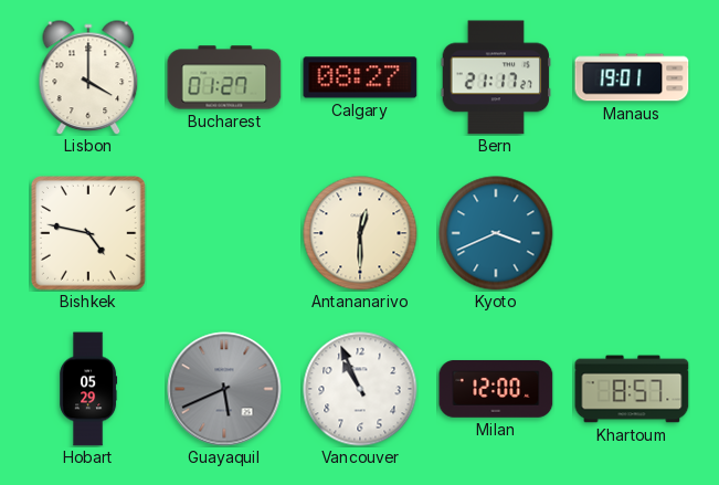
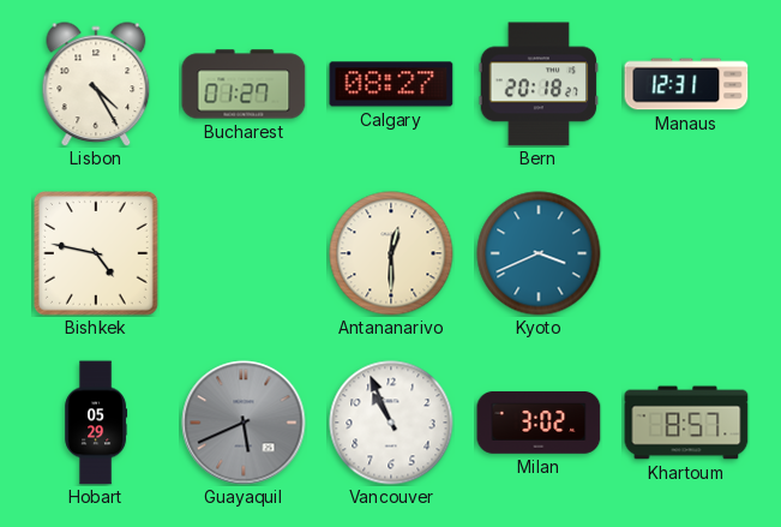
Lisbon: 4:00 -> 4:25
Bern: 21:17 -> 20:18
Manaus: 19:01 -> 12:31
Milan: 12:00 -> 3:02
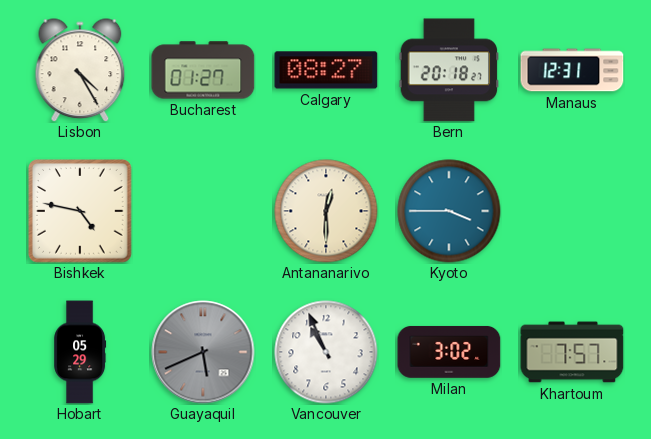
Kyoto: 3:41 -> 3:45
Khartoum: 8:57 -> 7:57
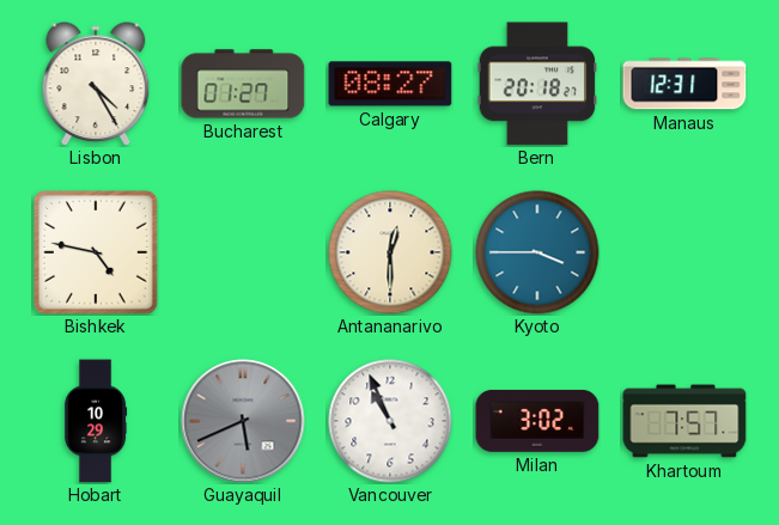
Hobart: 05:29 -> 10:29
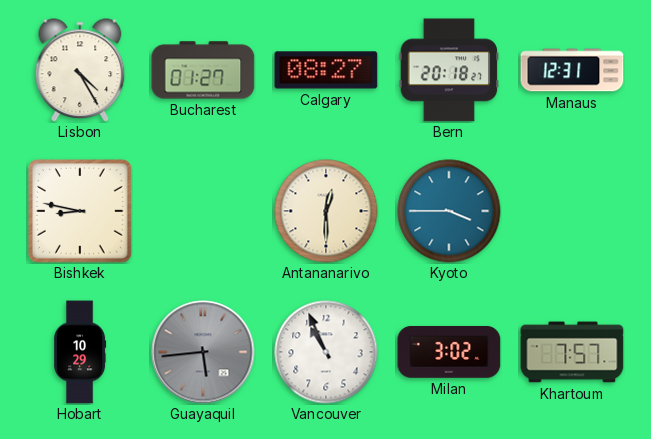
Bishkek: 4:47 -> 8:47
Guayaquil: 5:41 -> 5:44
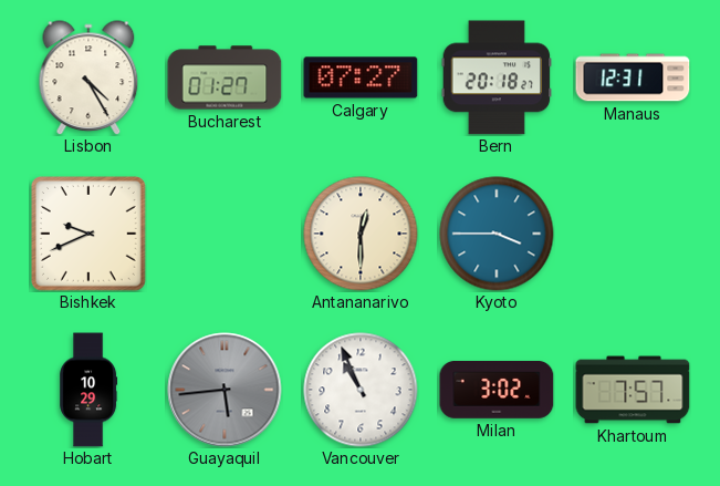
Calgary: 08:27 -> 07:27
Bishkek: 8:47 -> 9:41
